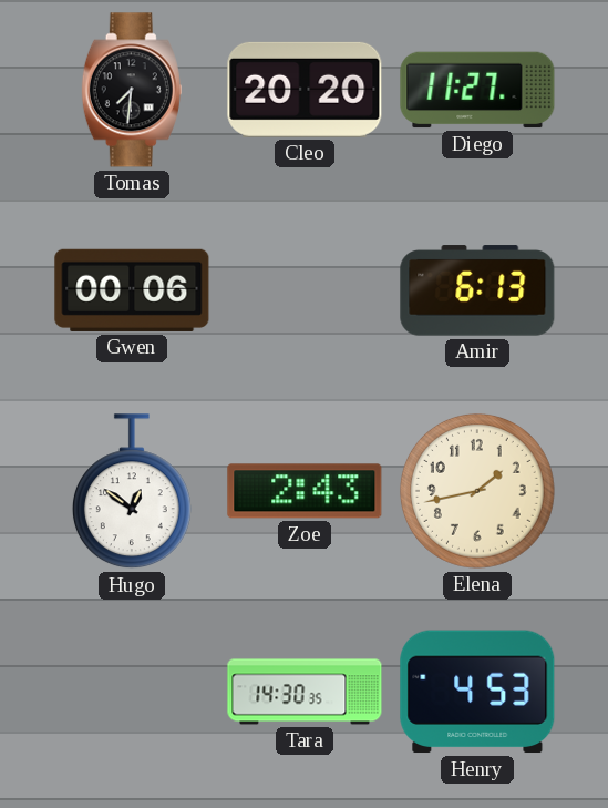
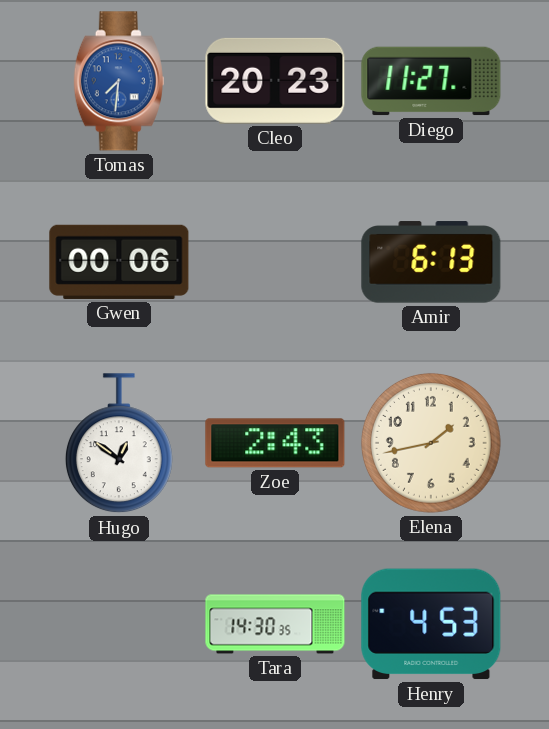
Tomas dial: black -> blue
Cleo: 20:20 -> 20:23
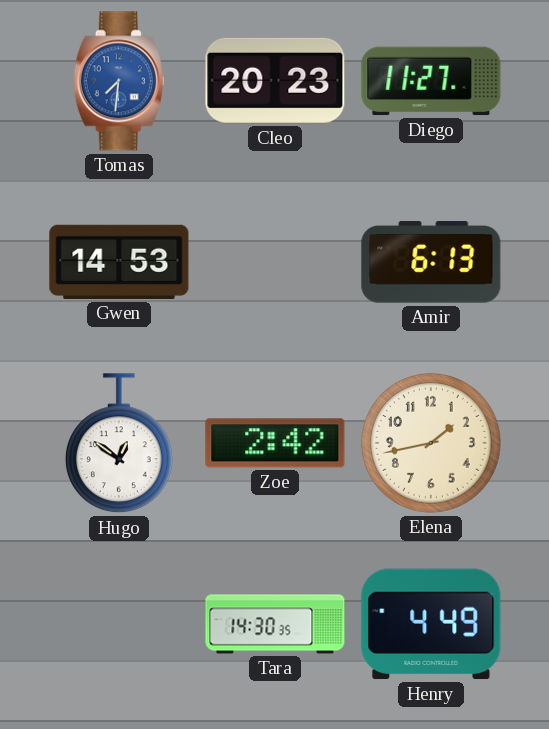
Gwen: 00:06 -> 14:53
Zoe: 2:43 -> 2:42
Henry: 4:53 -> 4:49
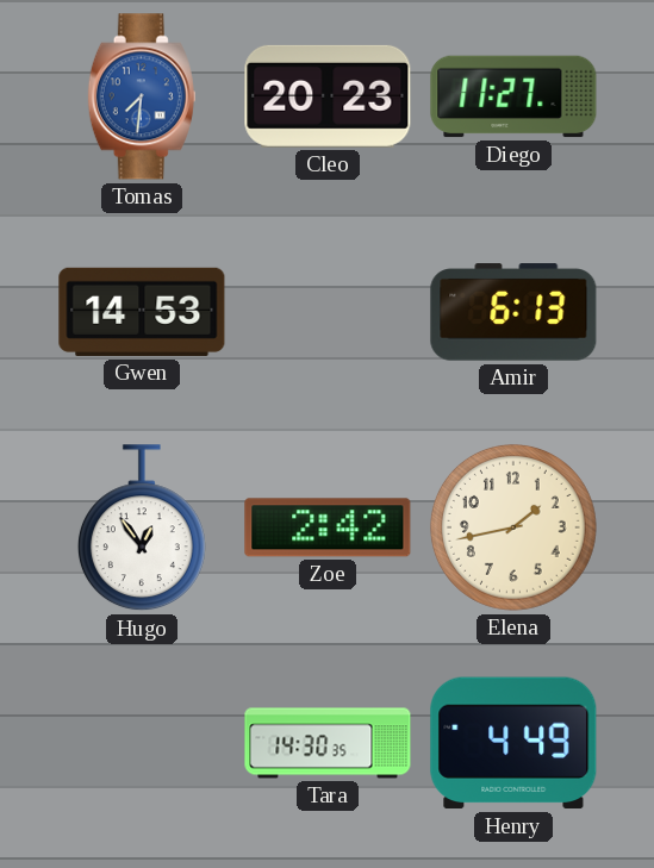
Hugo: 12:51 -> 12:54
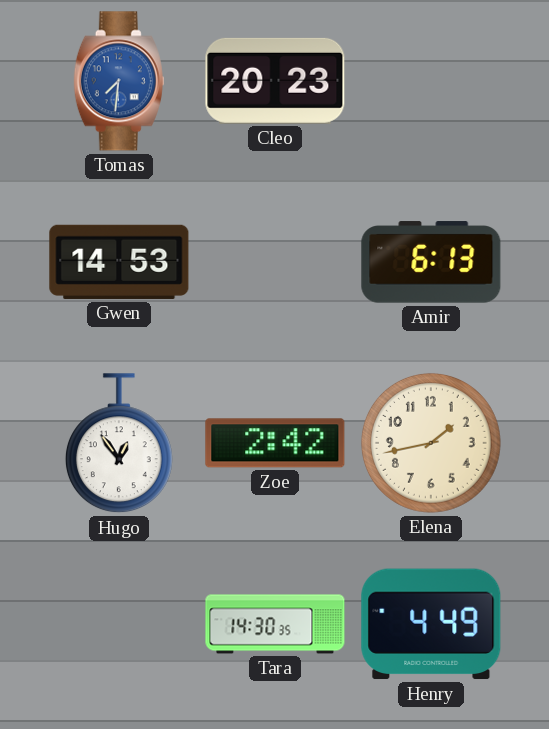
Diego: 11:27 -> none
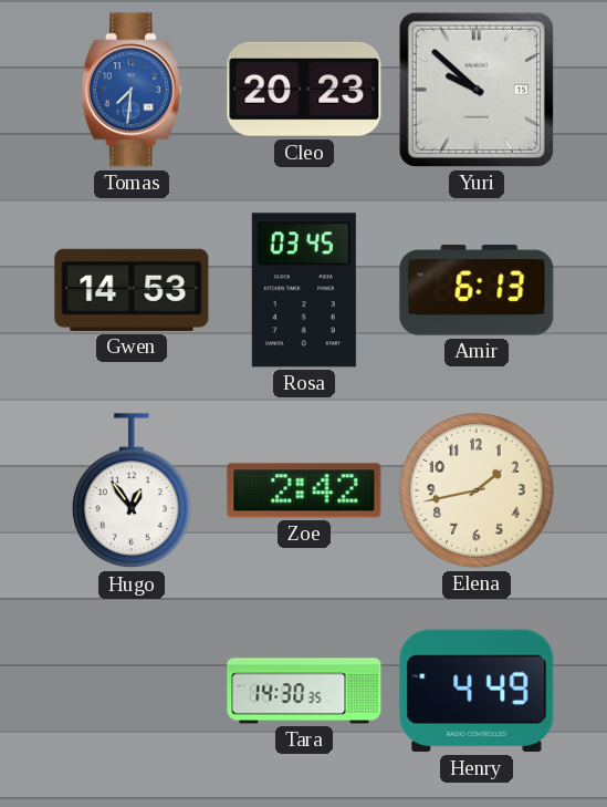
Yuri: none -> 9:52
Rosa: none -> 03:45
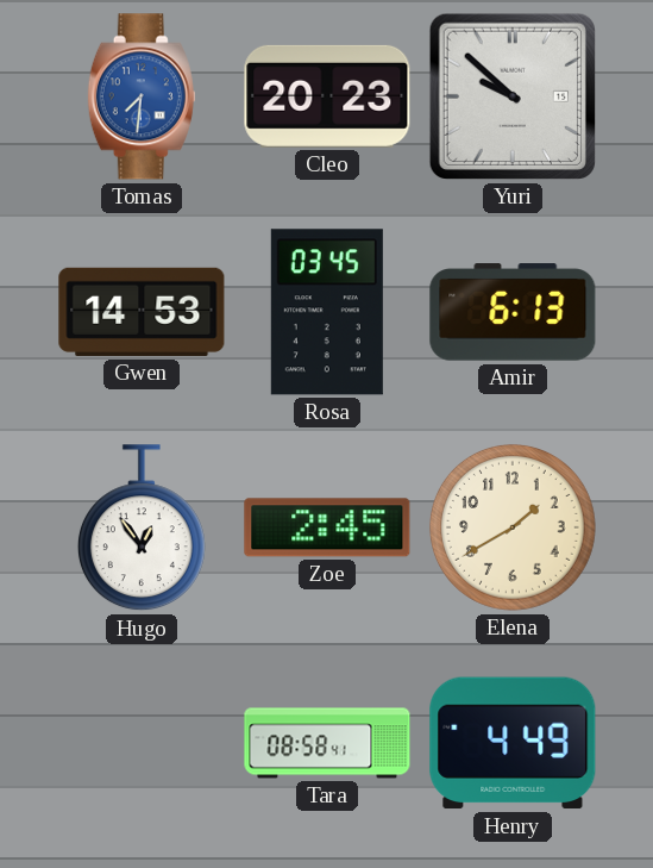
Zoe: 2:42 -> 2:45
Elena: 1:43 -> 1:40
Tara: 14:30 -> 08:58
